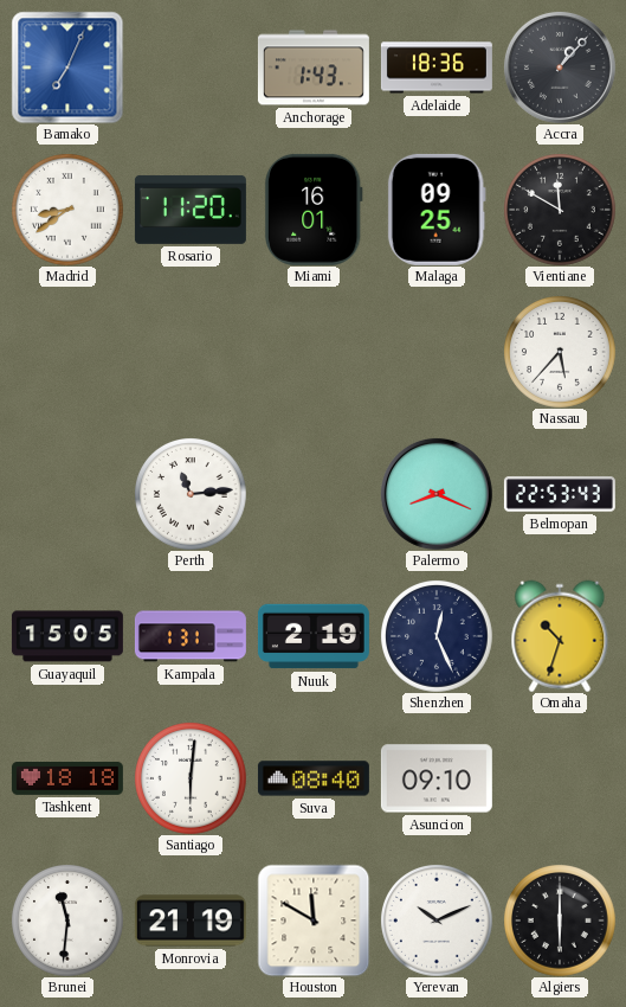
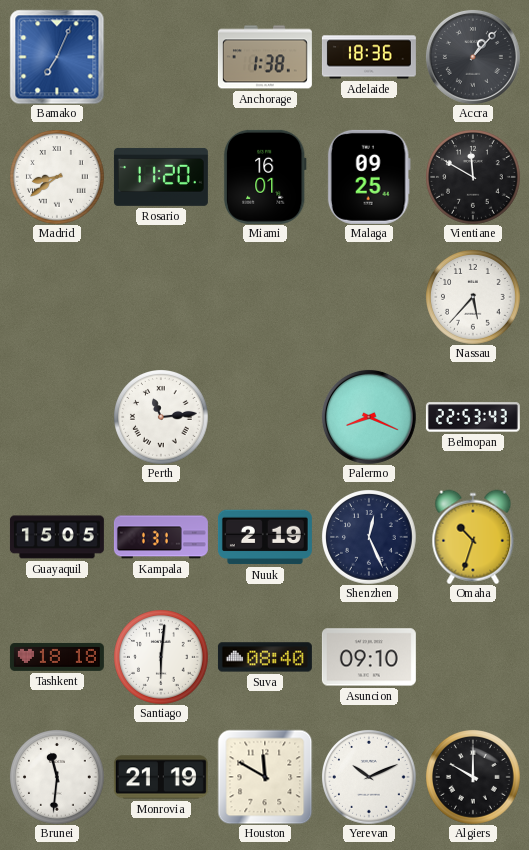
Anchorage: 1:43 -> 1:38
Algiers: 6:00 -> 10:00
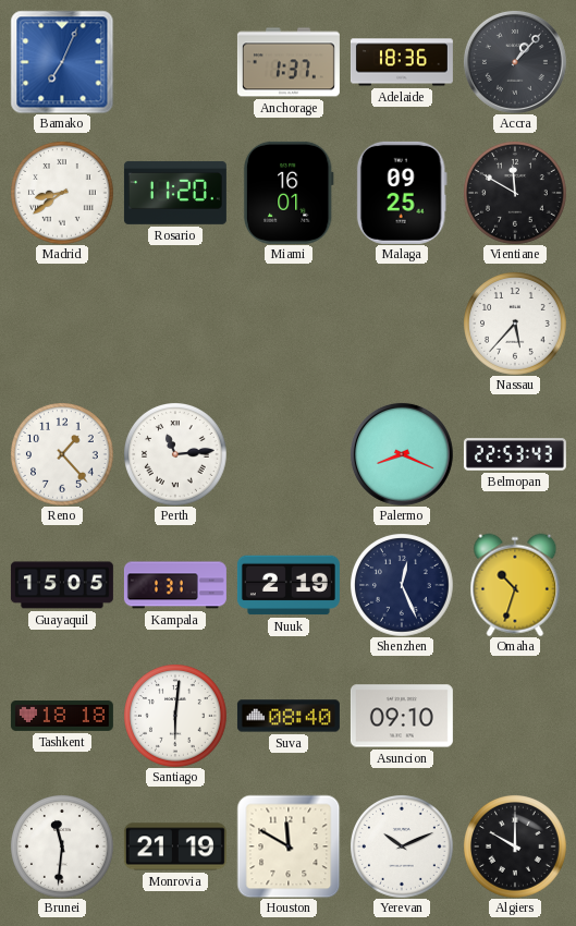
Anchorage: 1:38 -> 1:37
Reno: none -> 1:23
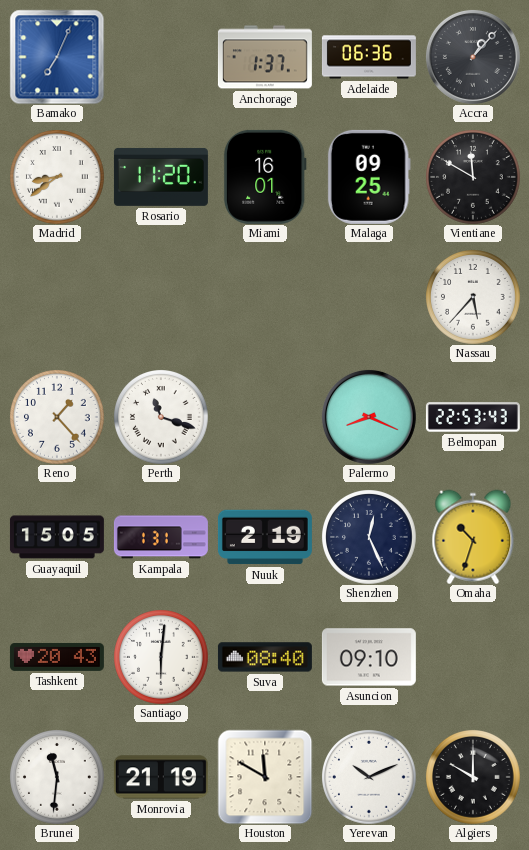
Adelaide: 18:36 -> 06:36
Perth: 11:14 -> 11:18
Tashkent: 18:18 -> 20:43
